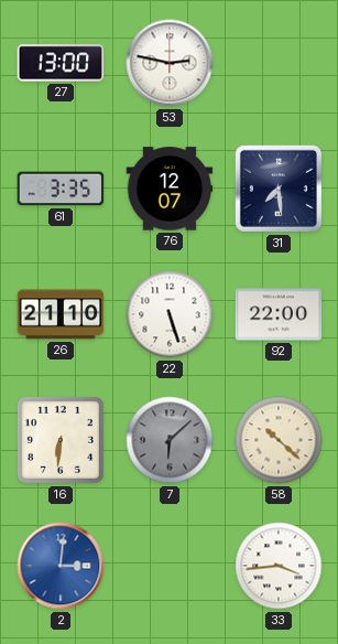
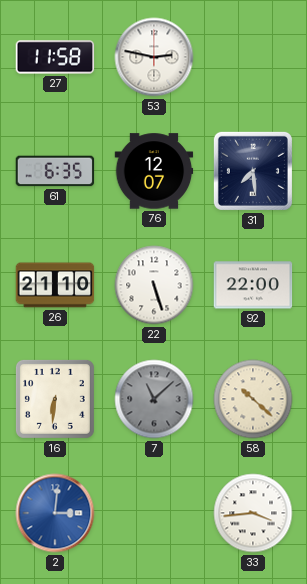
27: 13:00 -> 11:58
61: 3:35 -> 6:35
7: 6:08 -> 11:08
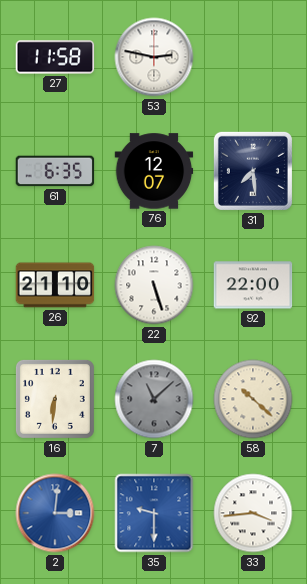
35: none -> 9:30
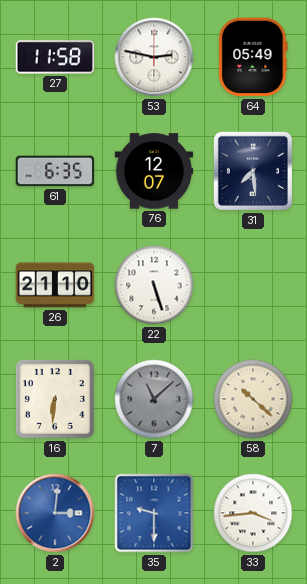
64: none -> 05:49
92: 22:00 -> none
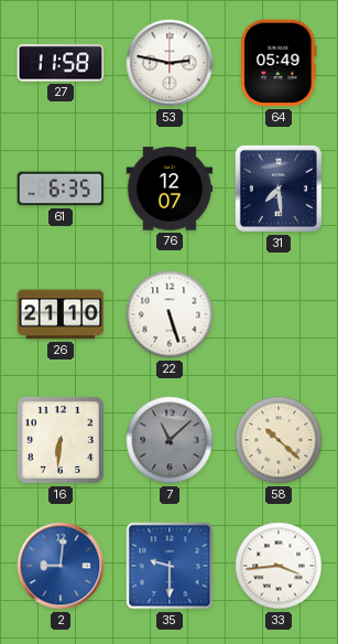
2: 3:01 -> 9:01
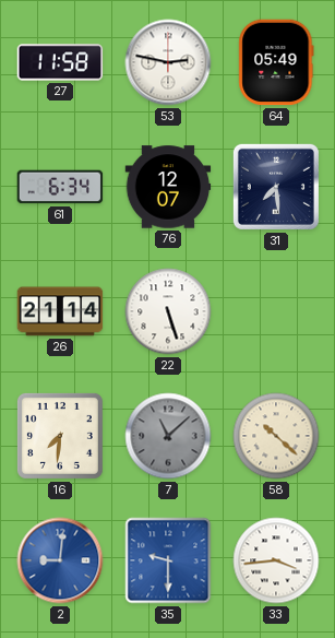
61: 6:35 -> 6:34
26: 21:10 -> 21:14
16: 6:31 -> 7:31
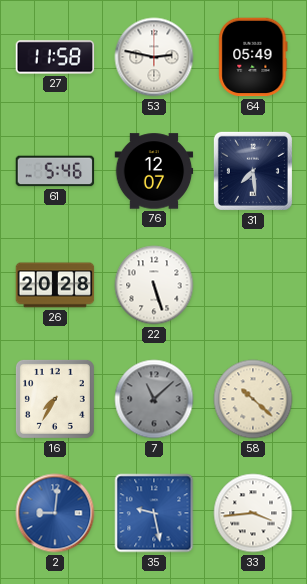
61: 6:34 -> 5:46
26: 21:14 -> 20:28
16: 7:31 -> 7:35
35: 9:30 -> 9:28
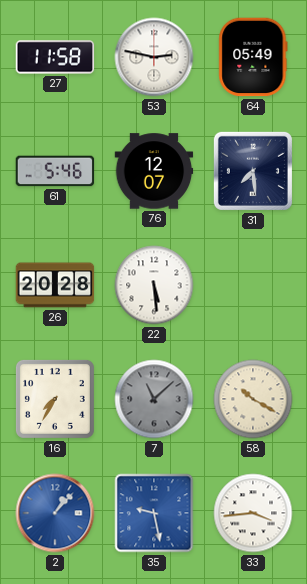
22: 5:27 -> 5:29
58: 10:22 -> 10:20
2: 9:01 -> 1:07
